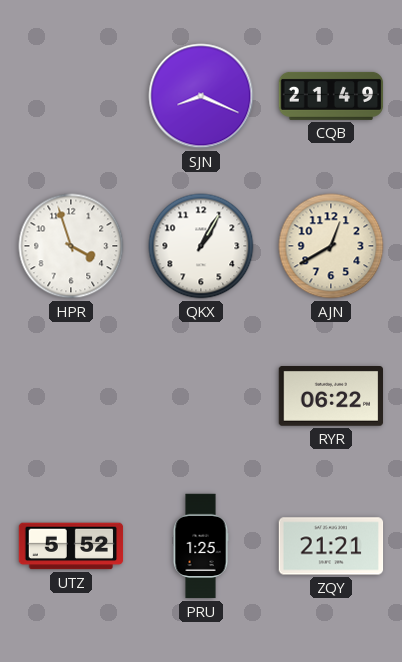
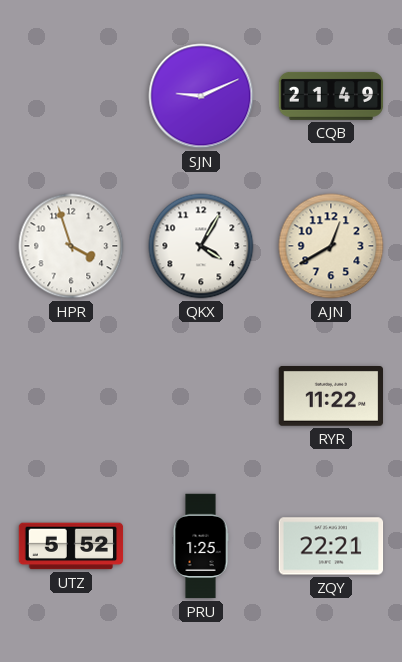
SJN: 8:19 -> 9:11
QKX: 1:05 -> 4:05
RYR: 06:22 -> 11:22
ZQY: 21:21 -> 22:21
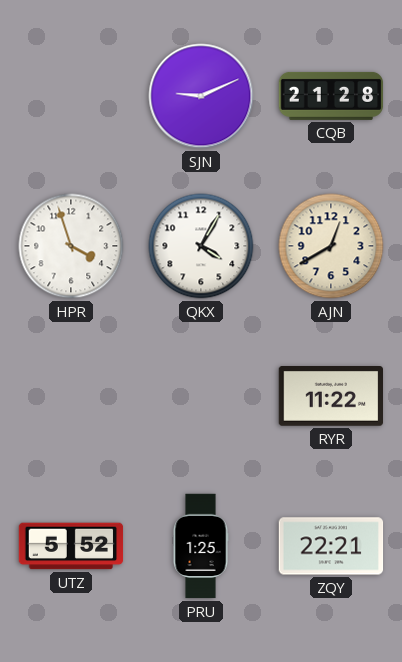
CQB: 21:49 -> 21:28
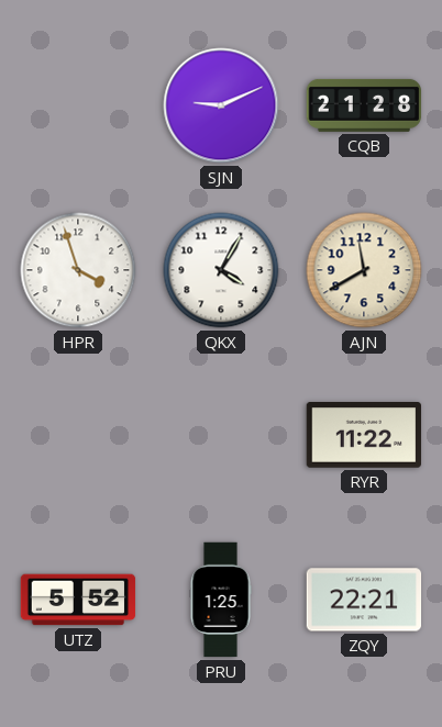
AJN: 12:40 -> 11:40
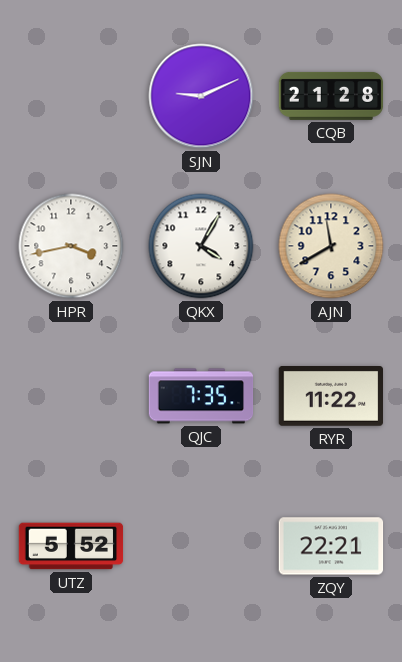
HPR: 3:57 -> 3:43
QJC: none -> 7:35
PRU: 1:25 -> none
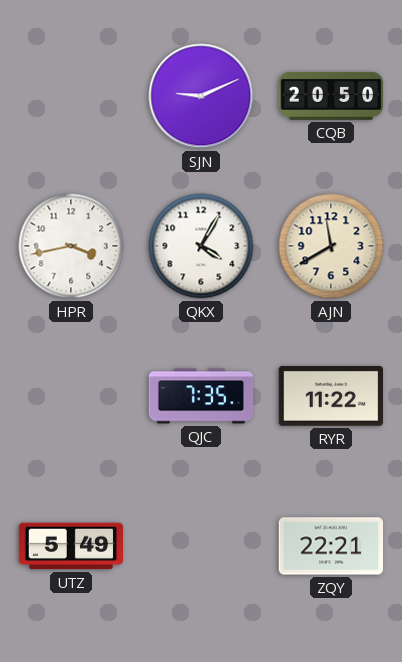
CQB: 21:28 -> 20:50
UTZ: 5:52 -> 5:49
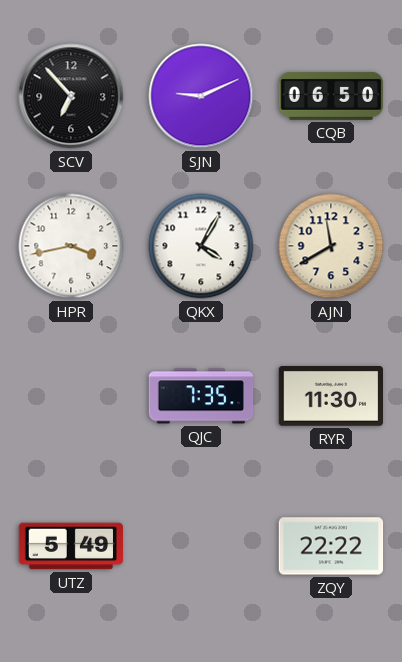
SCV: none -> 6:53
CQB: 20:50 -> 06:50
RYR: 11:22 -> 11:30
ZQY: 22:21 -> 22:22
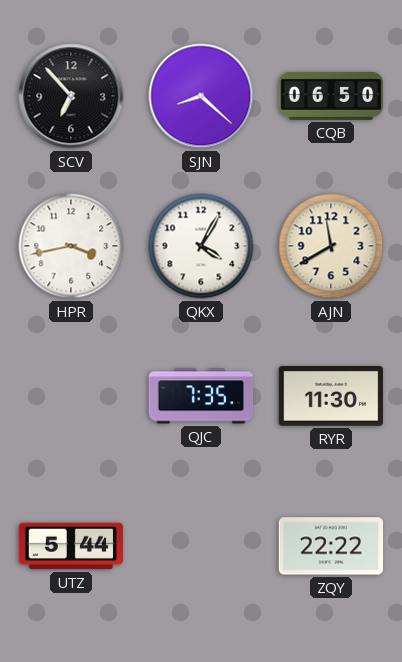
SJN: 9:11 -> 8:22
UTZ: 5:49 -> 5:44
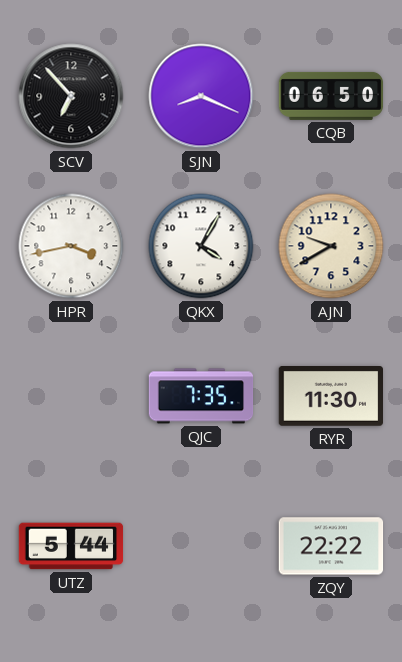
SJN: 8:22 -> 8:19
AJN: 11:40 -> 9:40
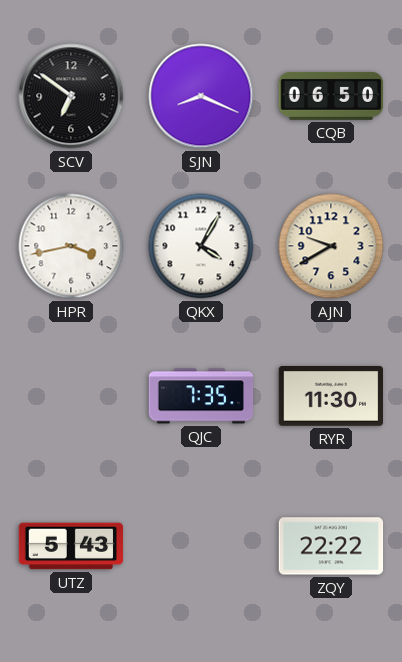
SCV: 6:53 -> 6:51
UTZ: 5:44 -> 5:43
